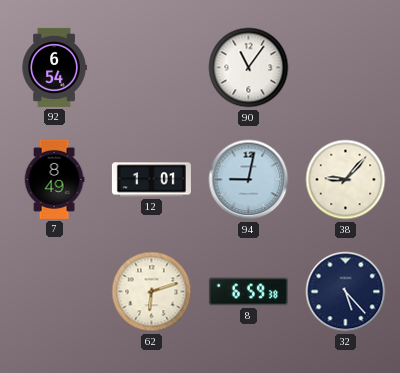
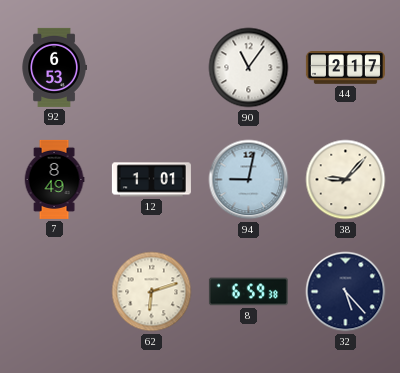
92: 6:54 -> 6:53
44: none -> 2:17
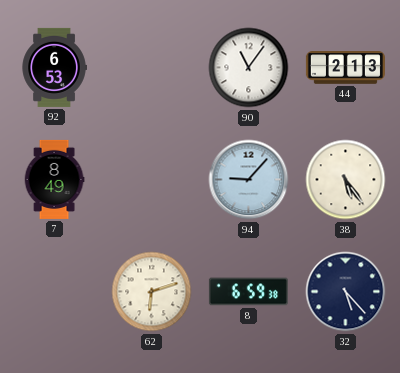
44: 2:17 -> 2:13
12: 1:01 -> none
94: 9:02 -> 9:07
38: 9:07 -> 5:24
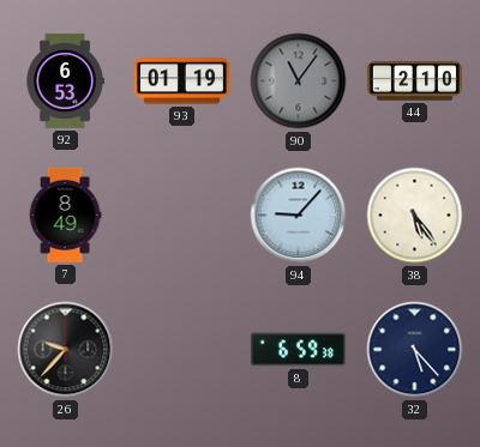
93: none -> 01:19
90 dial: white -> grey
44: 2:13 -> 2:10
26: none -> 9:37
62: 6:12 -> none
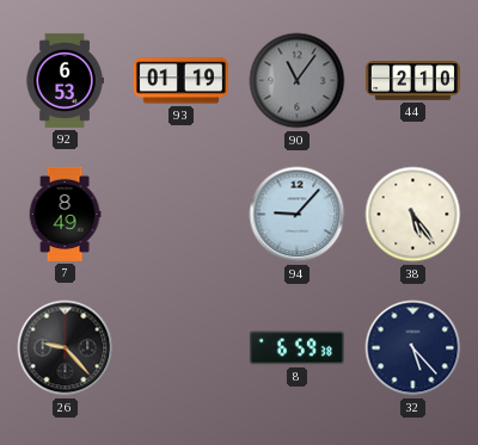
26: 9:37 -> 9:23
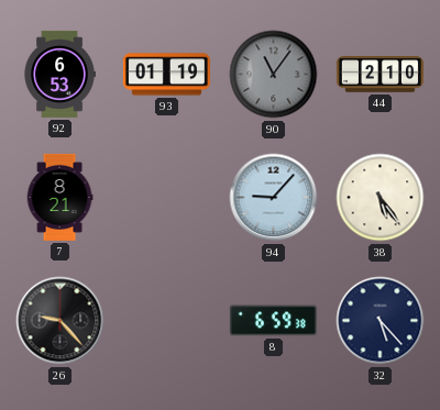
7: 8:49 -> 8:21
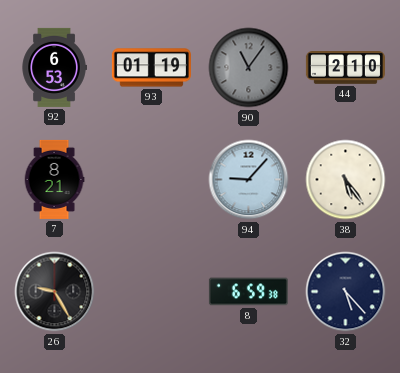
26: 9:23 -> 9:25
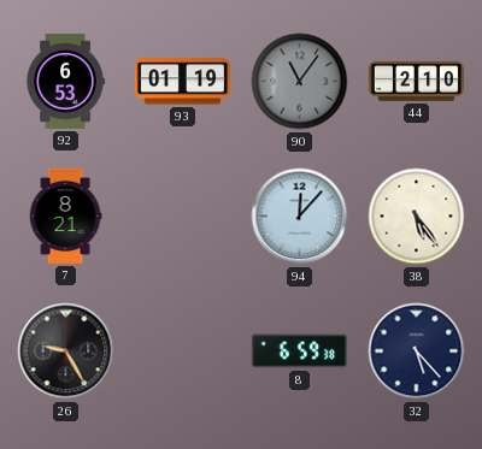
94: 9:07 -> 12:07
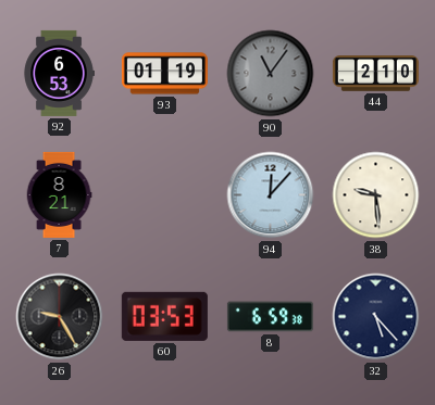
38: 5:24 -> 9:29
60: none -> 03:53
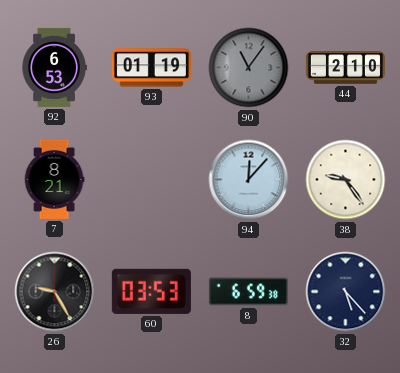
38: 9:29 -> 9:24
